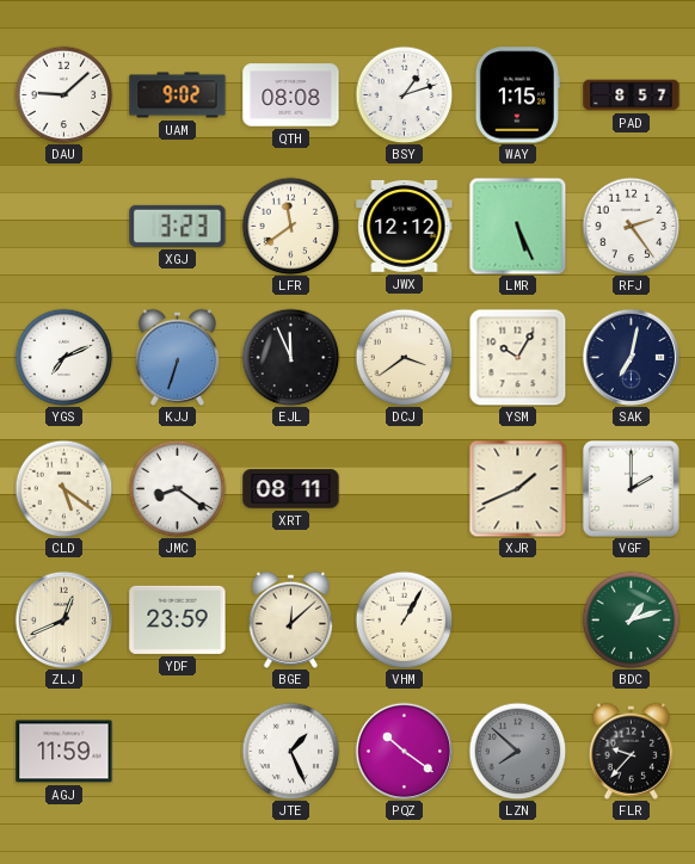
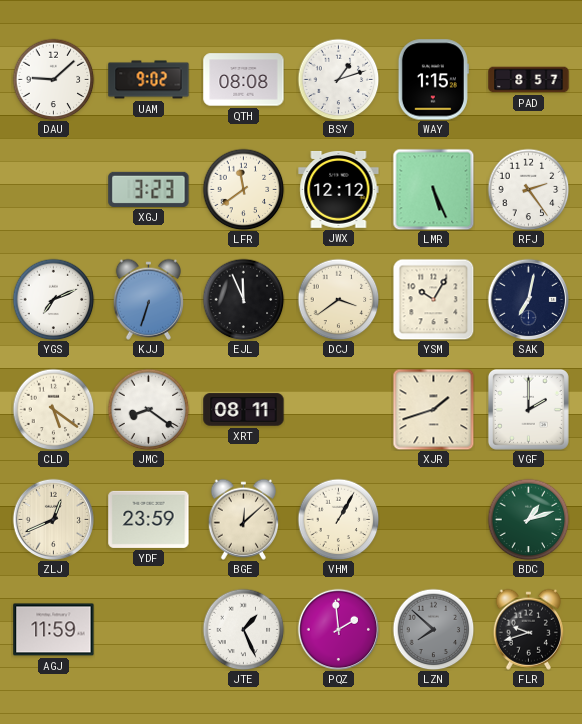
XJR: 1:41 -> 1:42
PQZ: 10:21 -> 1:59
FLR: 9:37 -> 9:42
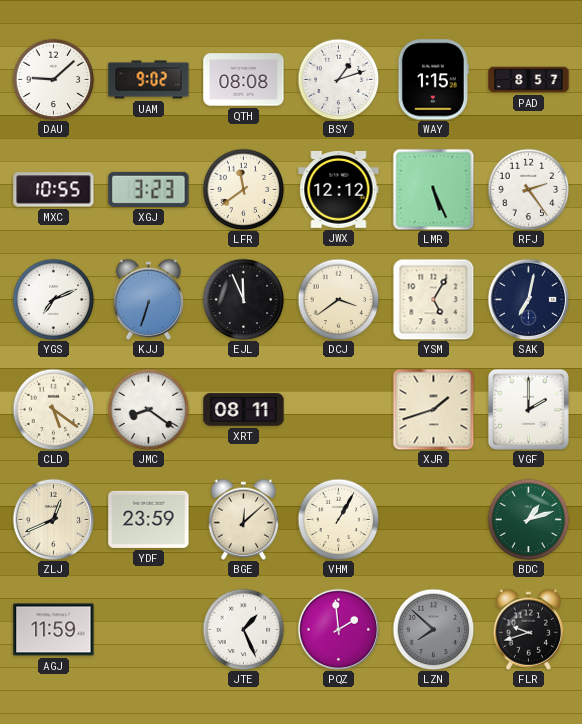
MXC: none -> 10:55
YSM: 10:05 -> 5:05
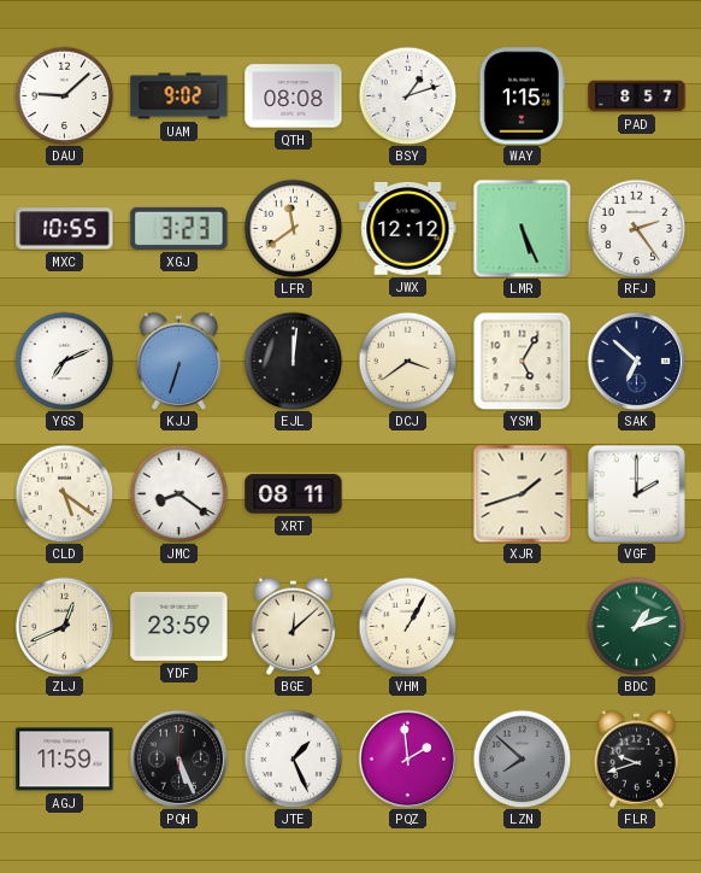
EJL: 11:56 -> 12:01
SAK: 7:02 -> 6:52
PQH: none -> 5:26
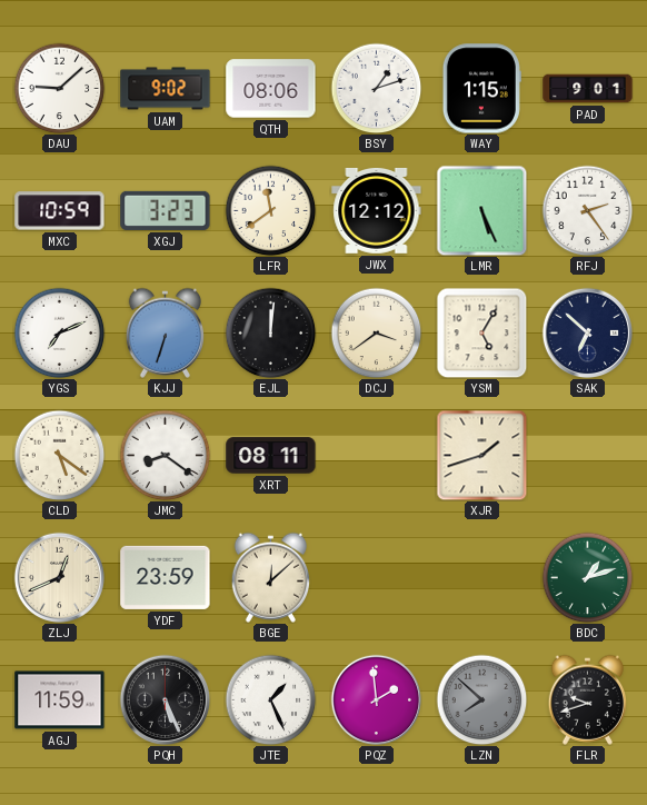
QTH: 08:08 -> 08:06
PAD: 8:57 -> 9:01
MXC: 10:55 -> 10:59
VGF: 2:00 -> none
VHM: 1:05 -> none
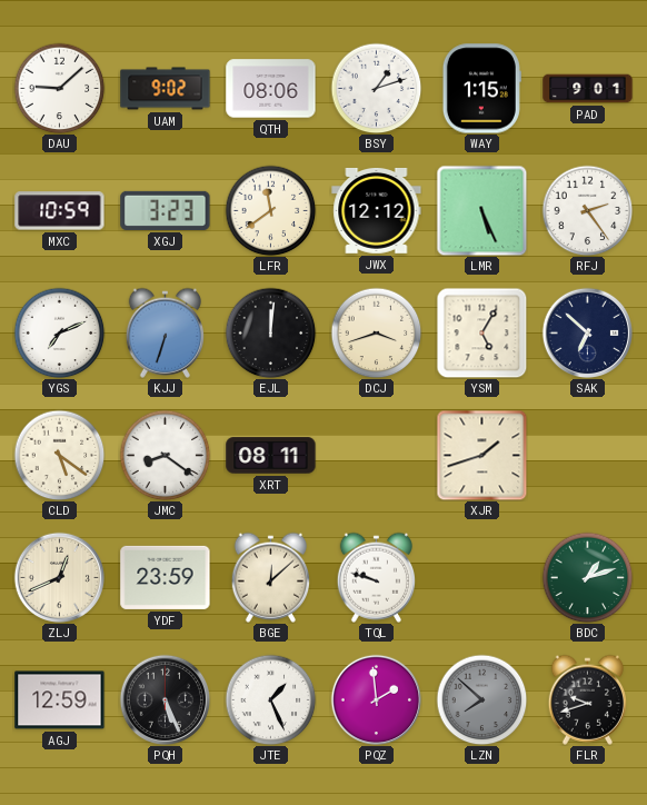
DCJ: 3:39 -> 3:42
TQL: none -> 9:48
AGJ: 11:59 -> 12:59
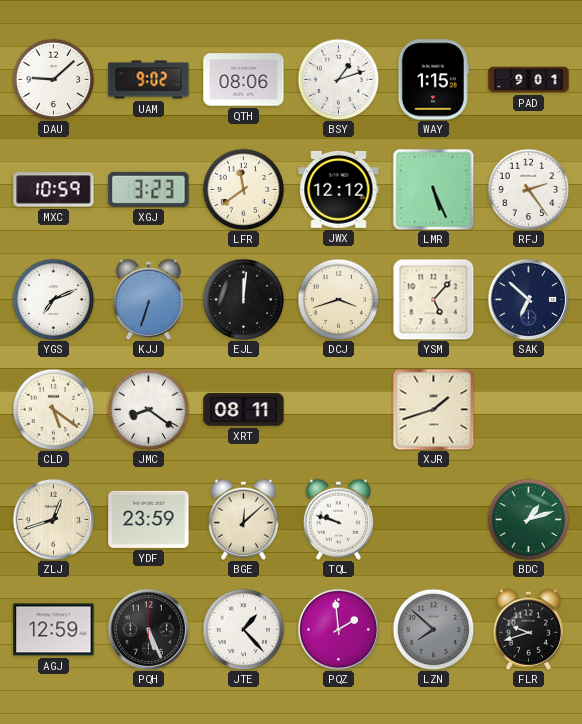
YSM: 5:05 -> 5:07
ZLJ: 12:41 -> 12:42
JTE: 1:26 -> 1:23
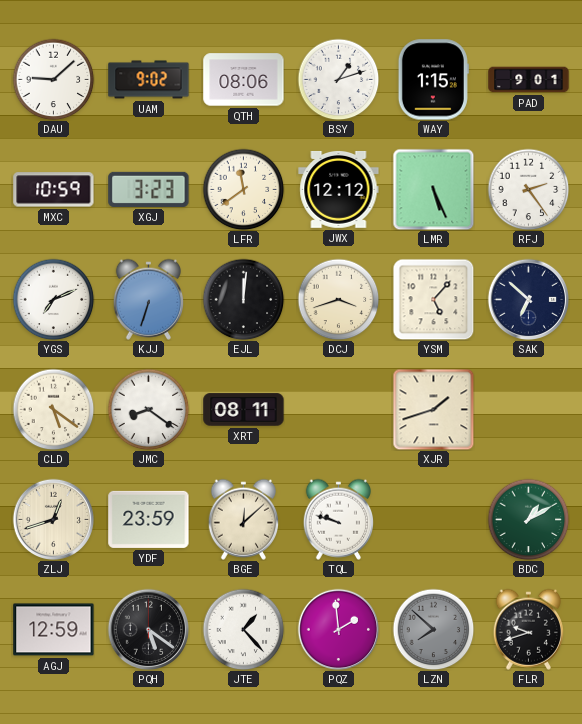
BDC: 1:12 -> 1:10
PQH: 5:26 -> 5:21
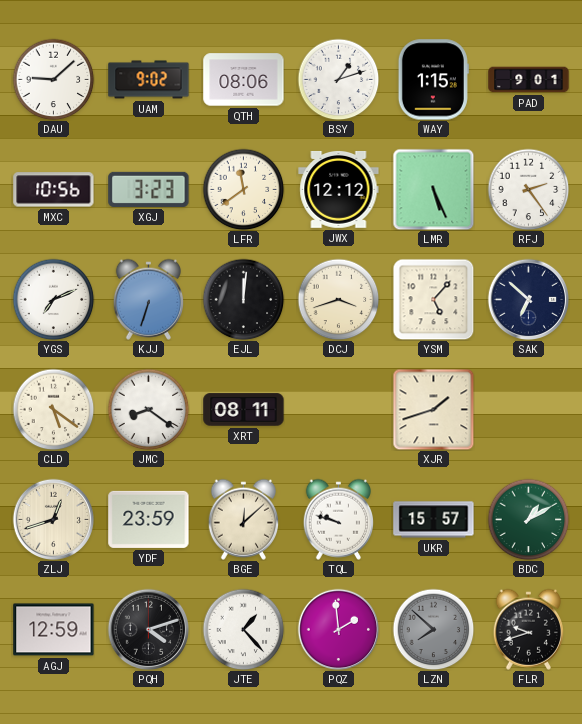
MXC: 10:59 -> 10:56
UKR: none -> 15:57
PQH: 5:21 -> 4:12
